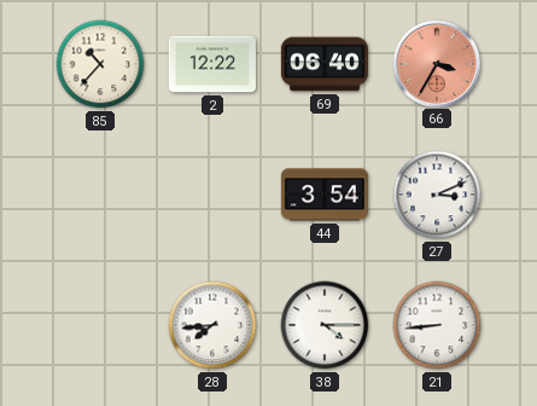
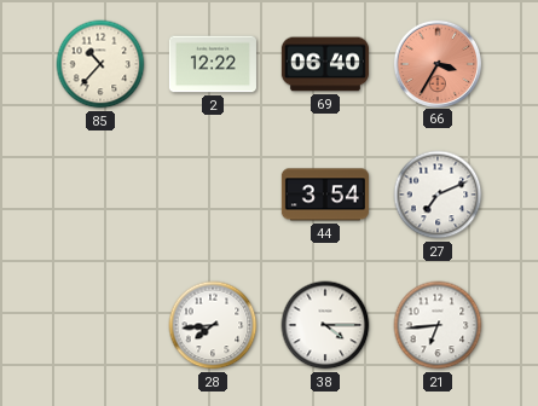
27: 3:11 -> 7:11
21: 8:44 -> 6:44
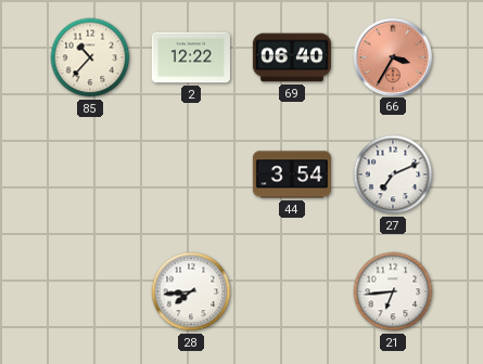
38: 4:15 -> none
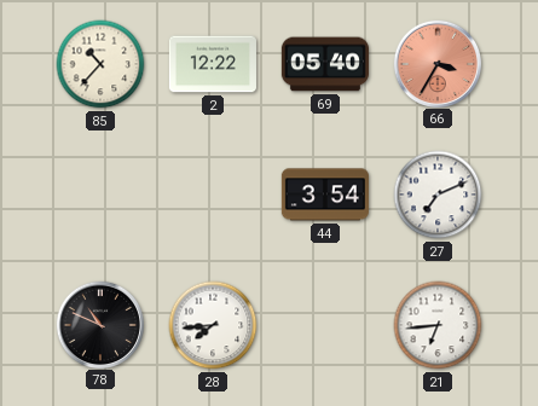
69: 06:40 -> 05:40
78: none -> 10:49
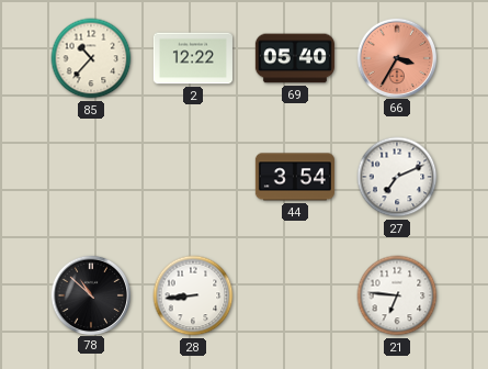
78: 10:49 -> 10:52
28: 7:44 -> 8:44
21: 6:44 -> 6:46
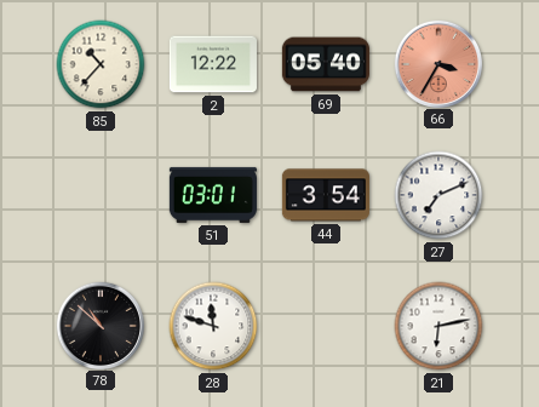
51: none -> 03:01
28: 8:44 -> 11:48
21: 6:46 -> 6:13
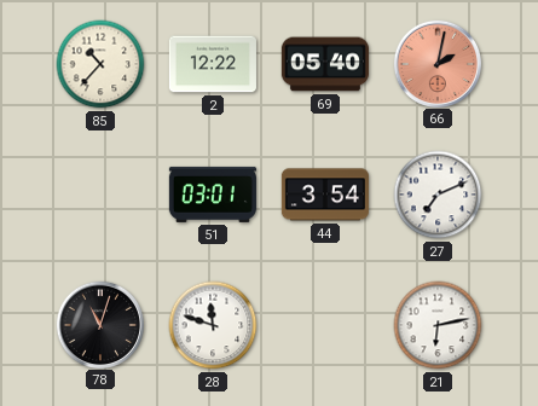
66: 3:35 -> 2:02
78: 10:52 -> 11:03
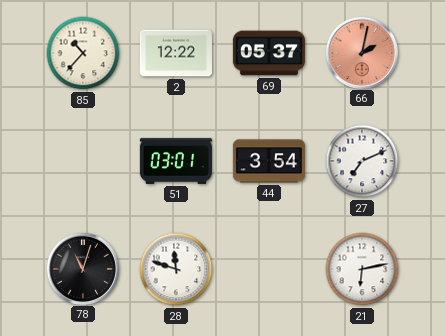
69: 05:40 -> 05:37
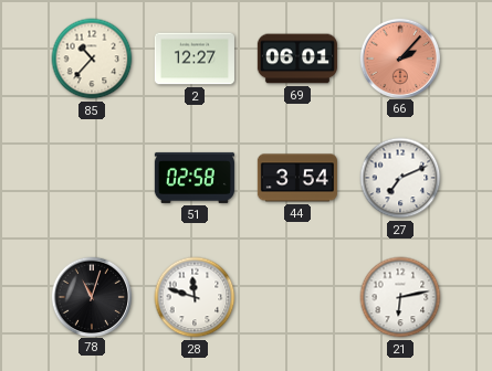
2: 12:22 -> 12:27
69: 05:37 -> 06:01
66: 2:02 -> 2:07
51: 03:01 -> 02:58
